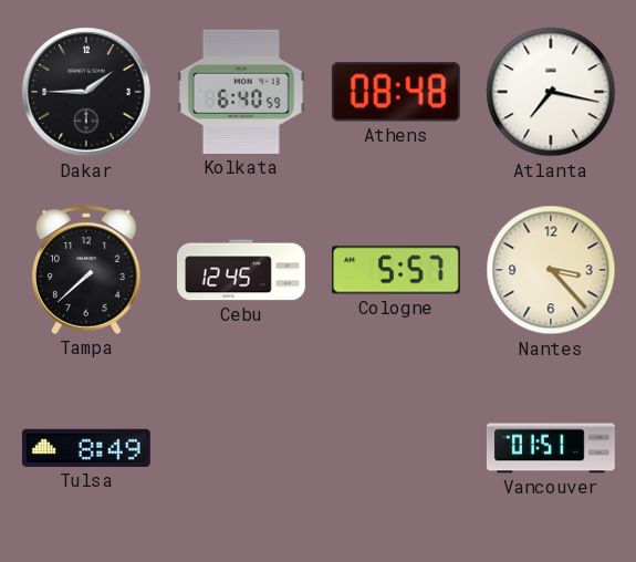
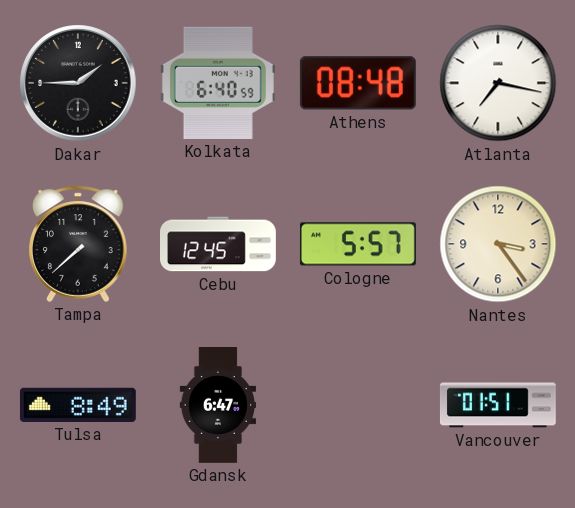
Nantes: 3:23 -> 3:24
Gdansk: none -> 6:47
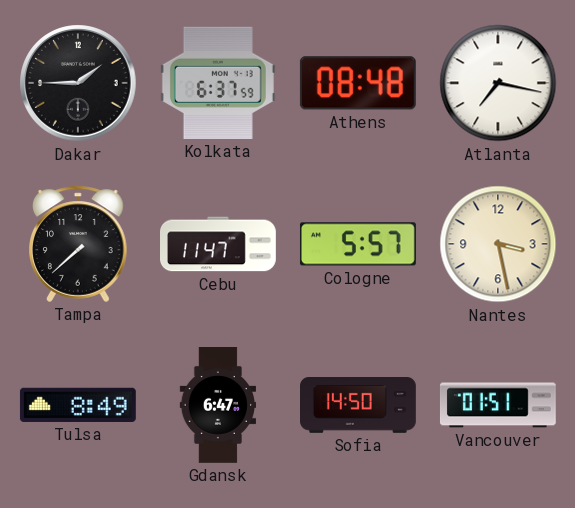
Kolkata: 6:40 -> 6:37
Cebu: 12:45 -> 11:47
Nantes: 3:24 -> 3:28
Sofia: none -> 14:50
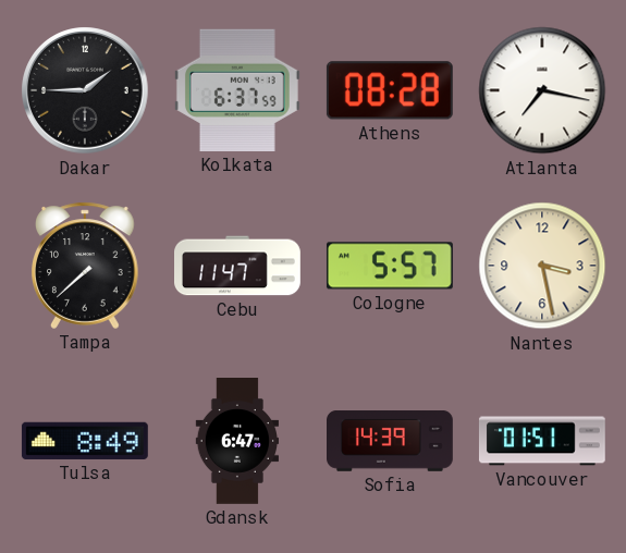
Athens: 08:48 -> 08:28
Sofia: 14:50 -> 14:39
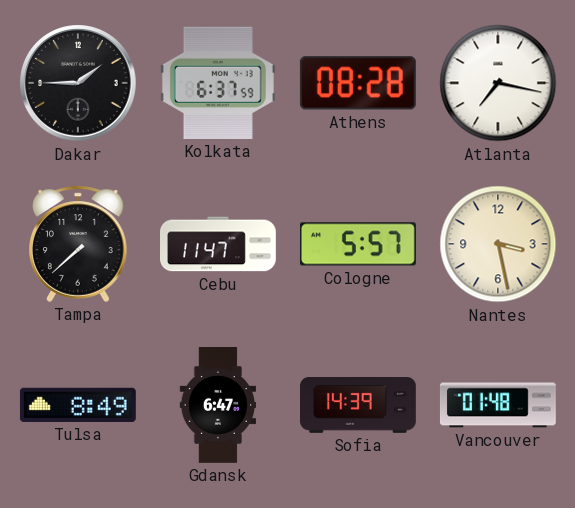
Vancouver: 01:51 -> 01:48
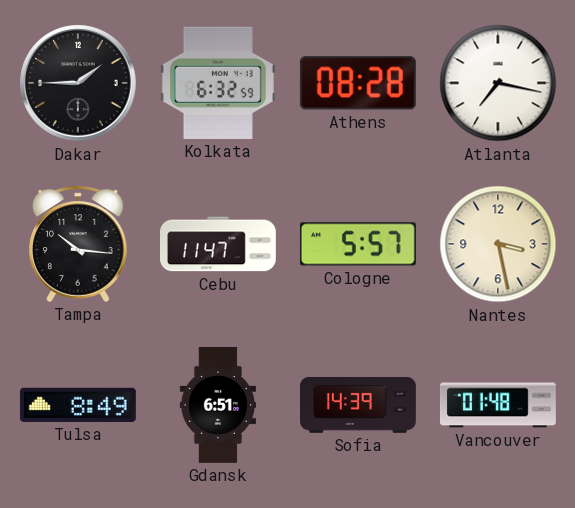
Kolkata: 6:37 -> 6:32
Tampa: 7:38 -> 10:16
Gdansk: 6:47 -> 6:51
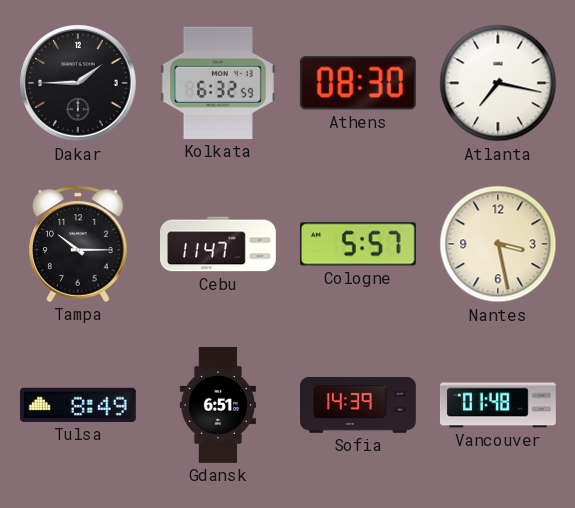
Athens: 08:28 -> 08:30
Tampa: 10:16 -> 10:15
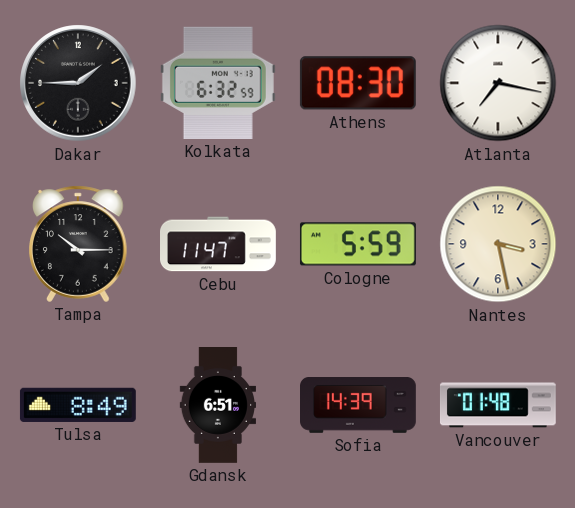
Cologne: 5:57 -> 5:59
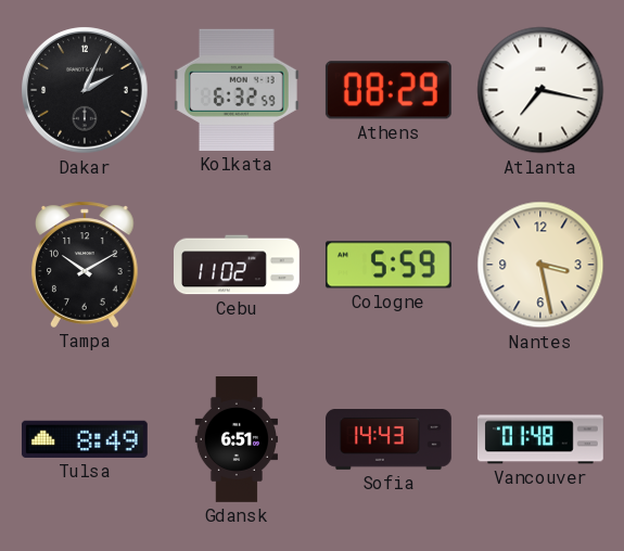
Dakar: 1:45 -> 2:04
Athens: 08:30 -> 08:29
Tampa: 10:15 -> 10:10
Cebu: 11:47 -> 11:02
Sofia: 14:39 -> 14:43
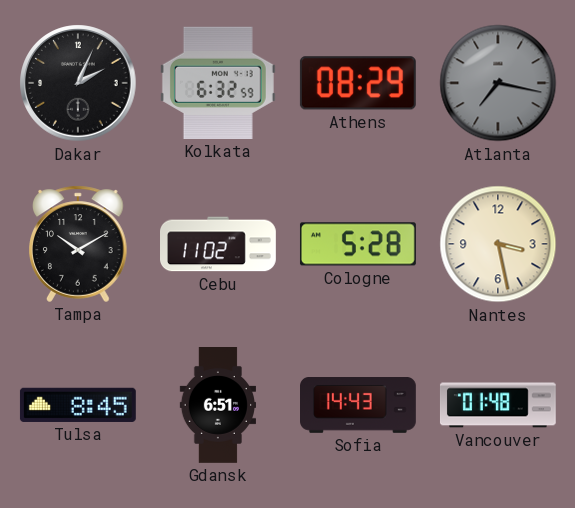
Atlanta dial: white -> grey
Cologne: 5:59 -> 5:28
Tulsa: 8:49 -> 8:45
